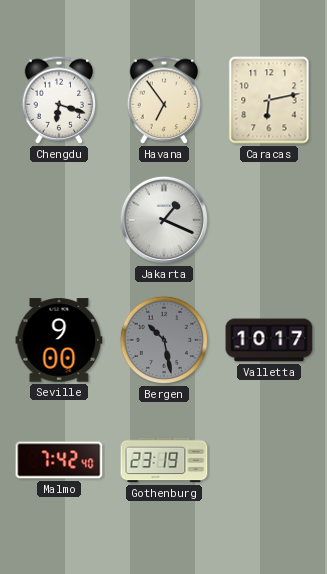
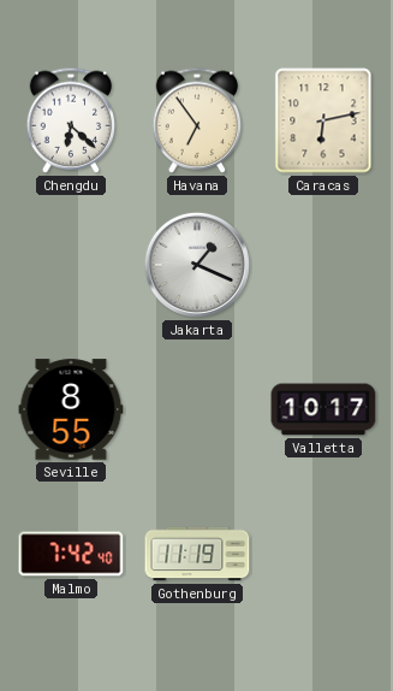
Chengdu: 6:18 -> 6:22
Seville: 9:00 -> 8:55
Bergen: 10:28 -> none
Gothenburg: 23:19 -> 11:19
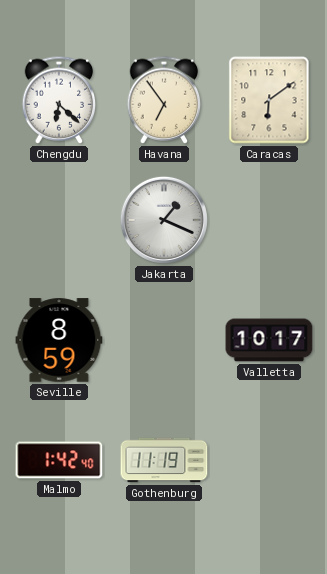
Caracas: 6:13 -> 6:09
Seville: 8:55 -> 8:59
Malmo: 7:42 -> 1:42
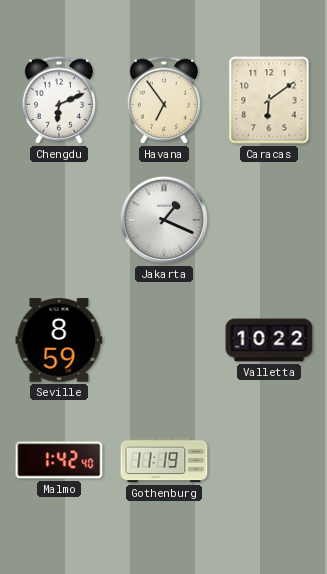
Chengdu: 6:22 -> 6:11
Valletta: 10:17 -> 10:22
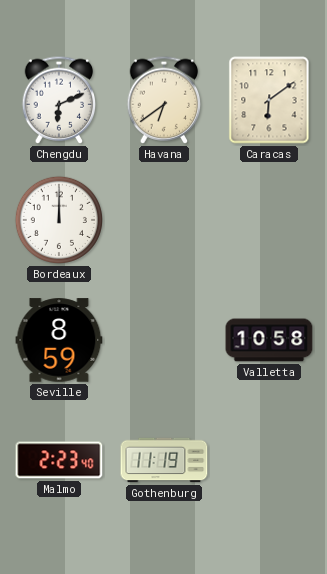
Havana: 6:54 -> 6:39
Bordeaux: none -> 12:00
Jakarta: 1:19 -> none
Valletta: 10:22 -> 10:58
Malmo: 1:42 -> 2:23
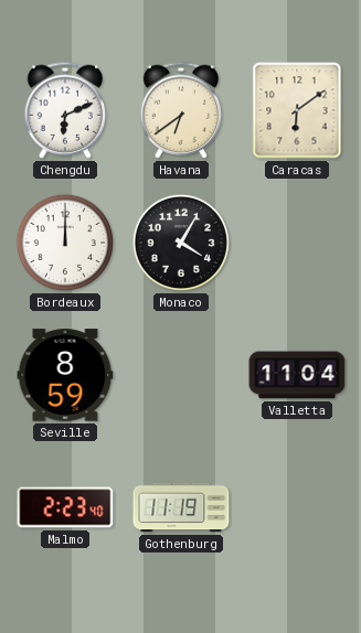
Monaco: none -> 4:05
Valletta: 10:58 -> 11:04
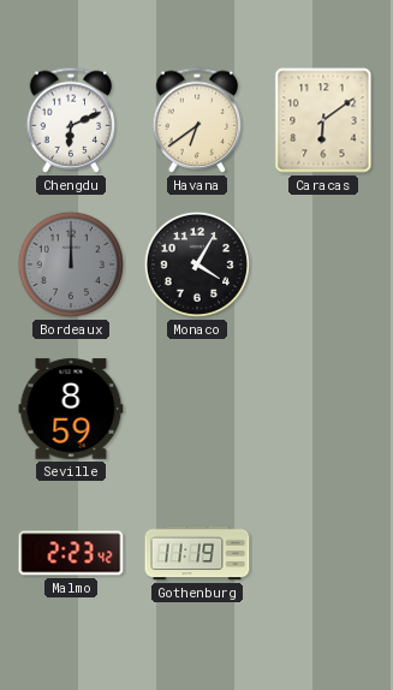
Bordeaux dial: white -> grey
Valletta: 11:04 -> none
Malmo: 2:23:40 -> 2:23:42
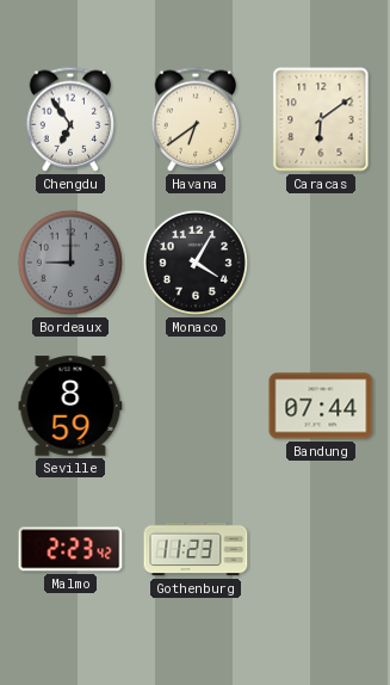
Chengdu: 6:11 -> 6:54
Bordeaux: 12:00 -> 9:00
Bandung: none -> 07:44
Gothenburg: 11:19 -> 11:23
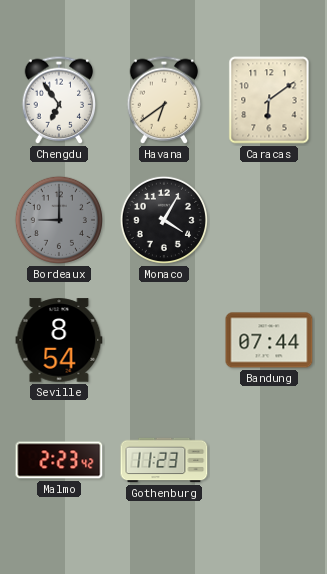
Seville: 8:59 -> 8:54
